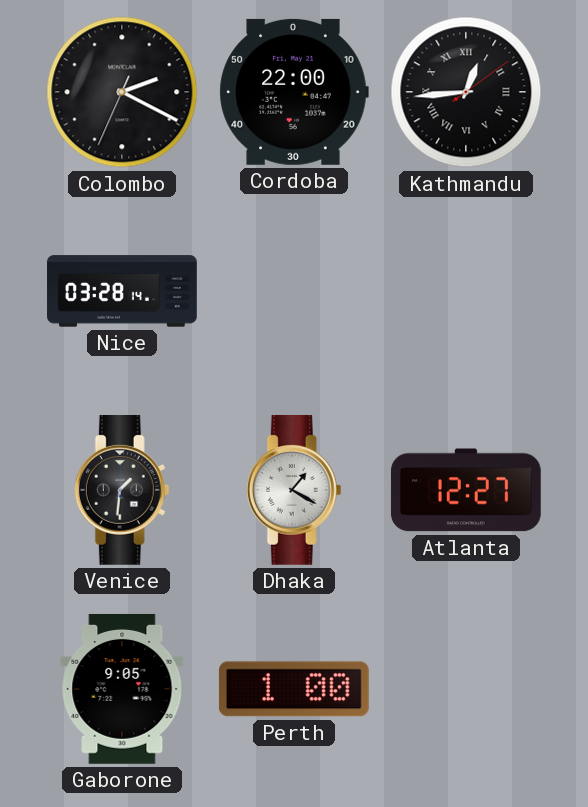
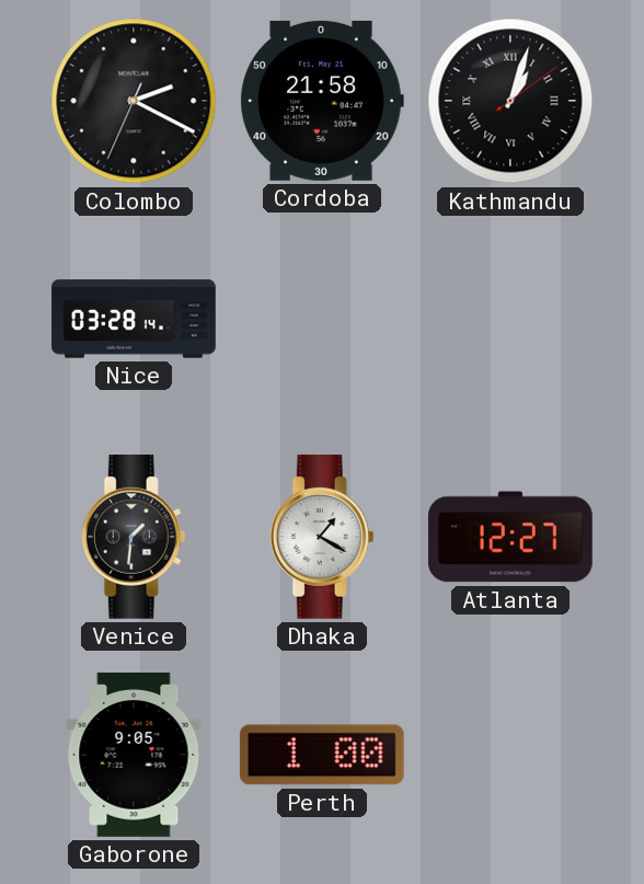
Cordoba: 22:00 -> 21:58
Kathmandu: 12:44 -> 1:03
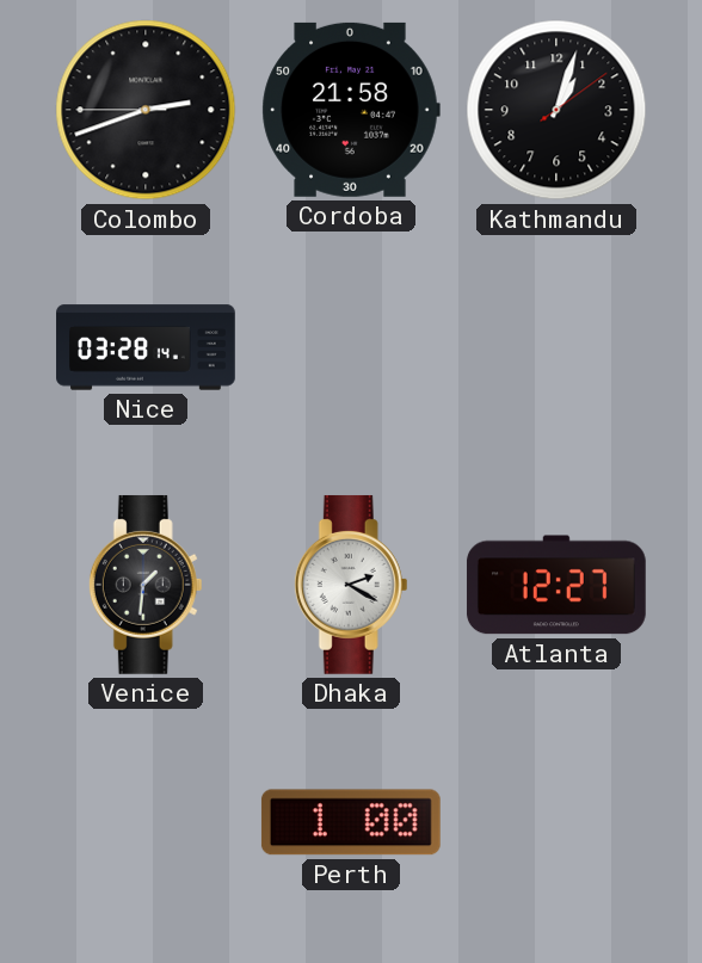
Colombo: 2:19 -> 2:41
Kathmandu numerals: Roman -> Arabic
Dhaka: 1:20 -> 2:20
Gaborone: 9:05 -> none
